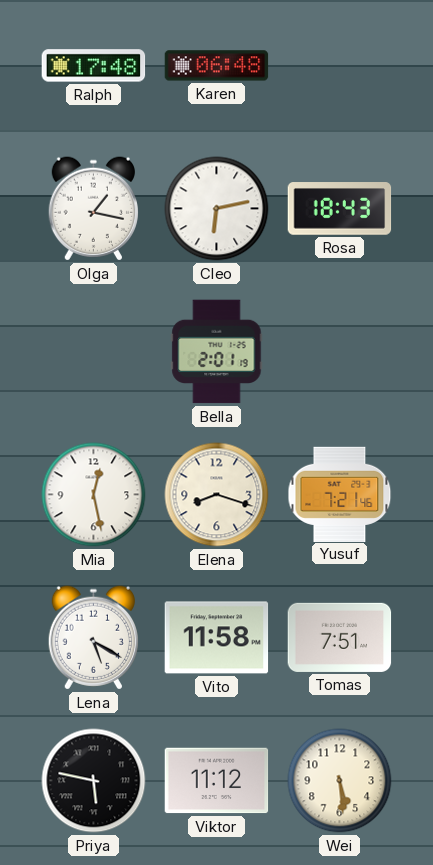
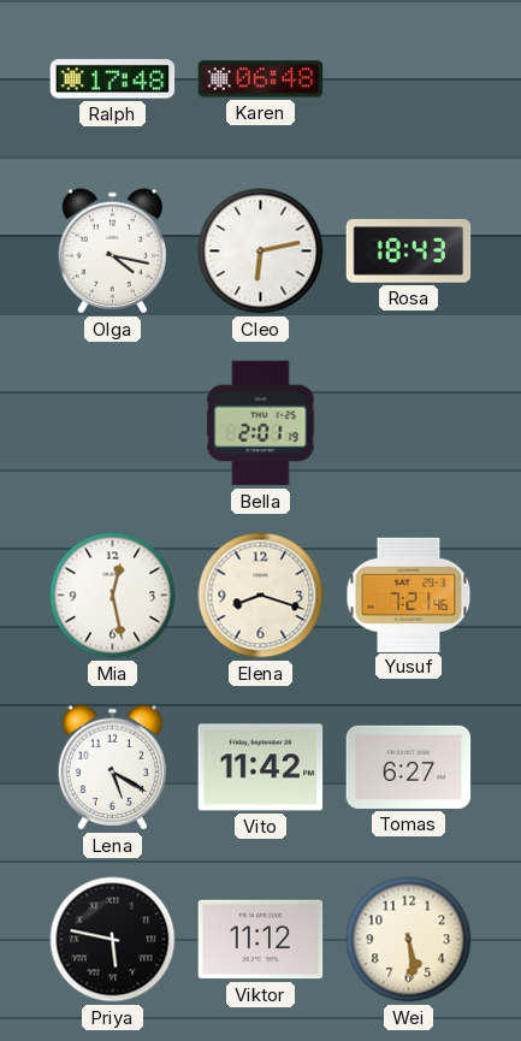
Olga: 1:17 -> 4:17
Vito: 11:58 -> 11:42
Tomas: 7:51 -> 6:27
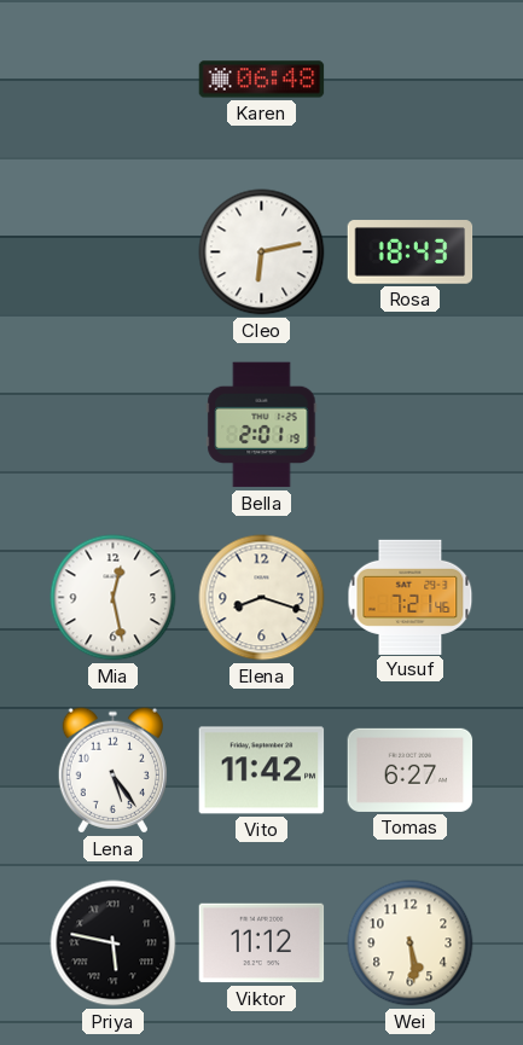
Ralph: 17:48 -> none
Olga: 4:17 -> none
Lena: 5:20 -> 5:24
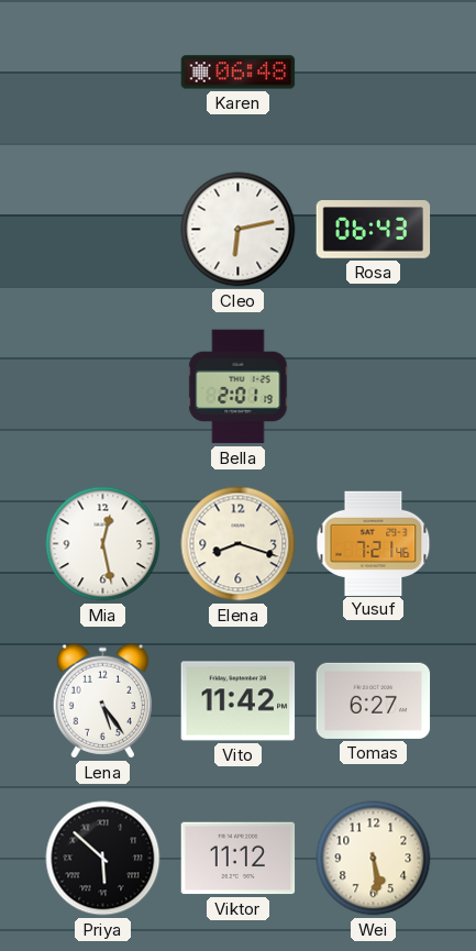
Rosa: 18:43 -> 06:43
Priya: 5:47 -> 5:52
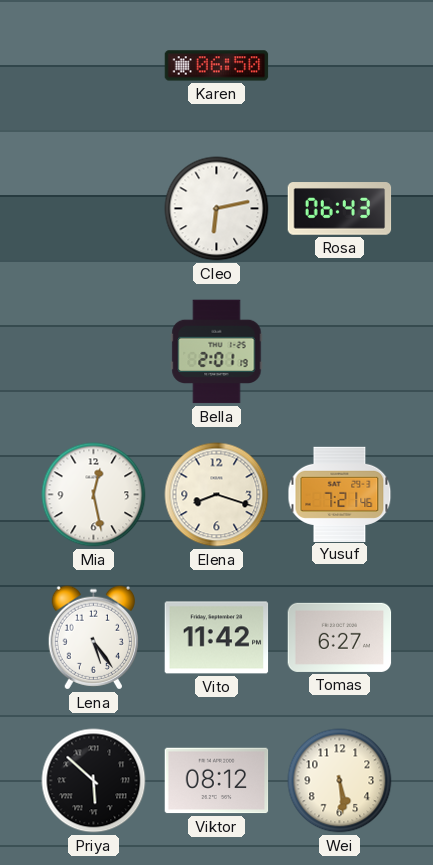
Karen: 06:48 -> 06:50
Viktor: 11:12 -> 08:12
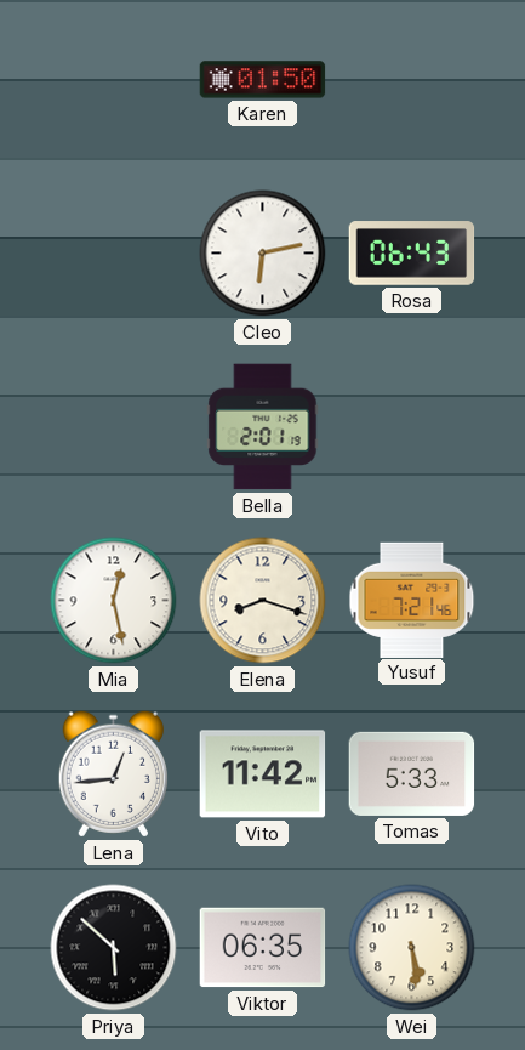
Karen: 06:50 -> 01:50
Lena: 5:24 -> 12:44
Tomas: 6:27 -> 5:33
Viktor: 08:12 -> 06:35
